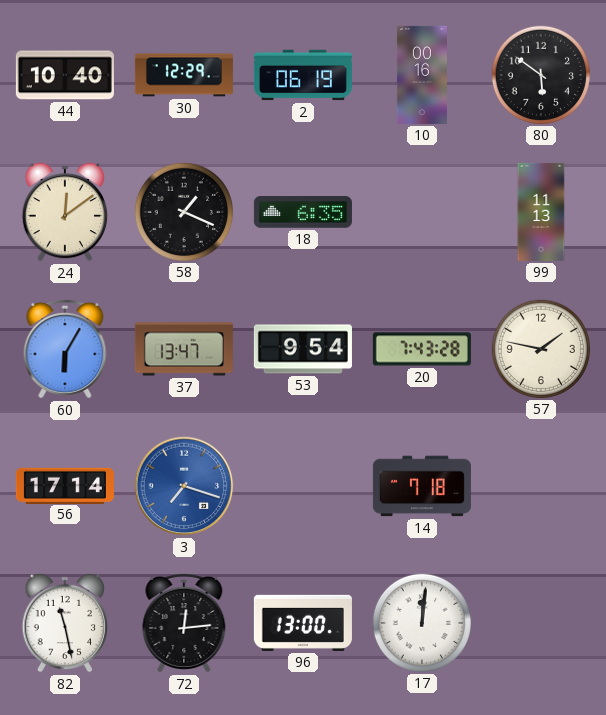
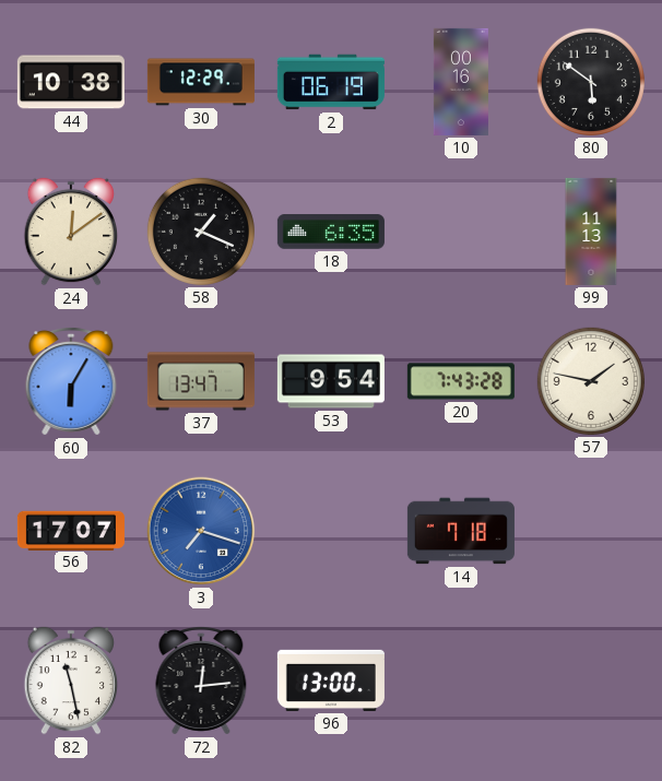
44: 10:40 -> 10:38
56: 17:14 -> 17:07
17: 12:01 -> none
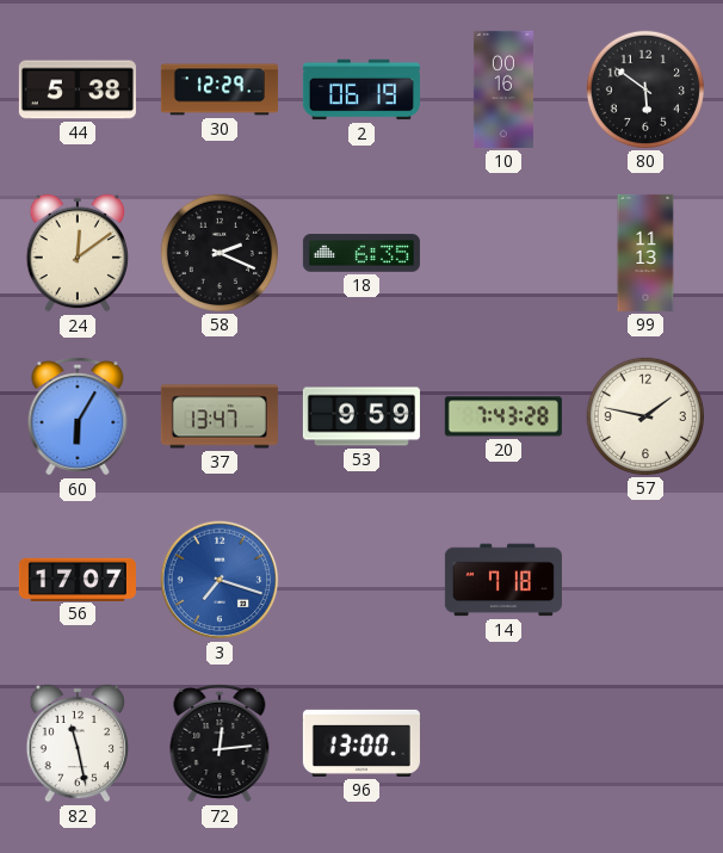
44: 10:38 -> 5:38
58: 1:19 -> 2:19
53: 9:54 -> 9:59
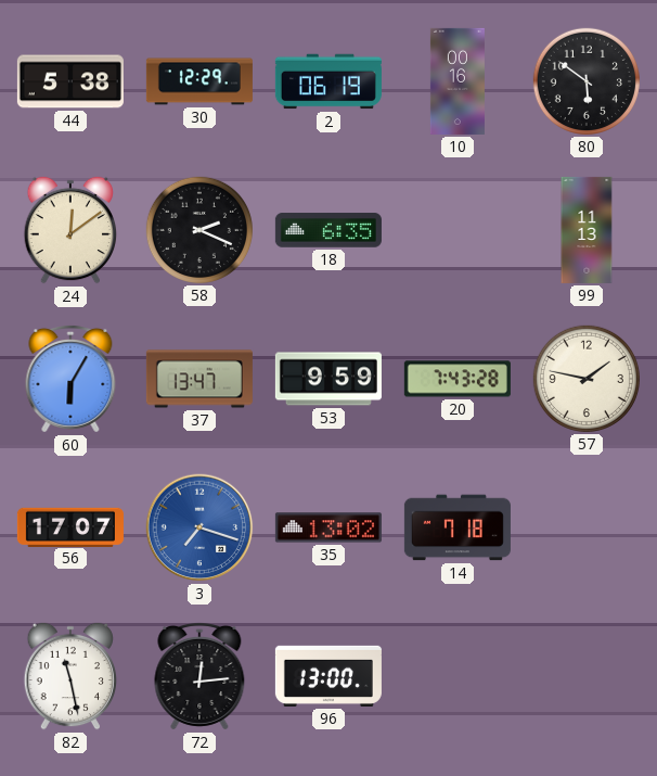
35: none -> 13:02
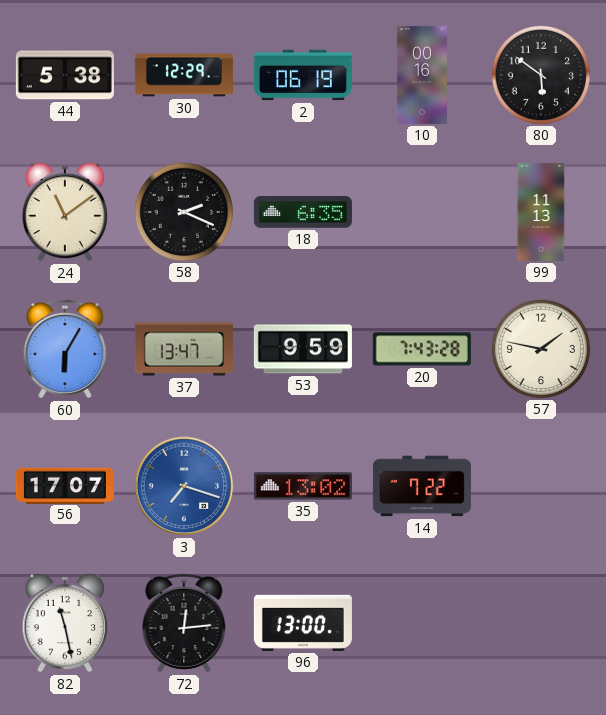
24: 12:09 -> 11:09
14: 7:18 -> 7:22
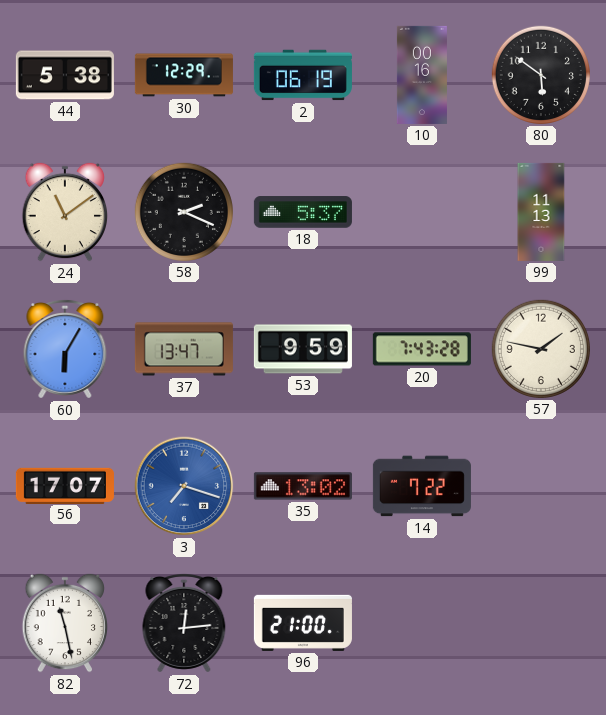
18: 6:35 -> 5:37
96: 13:00 -> 21:00
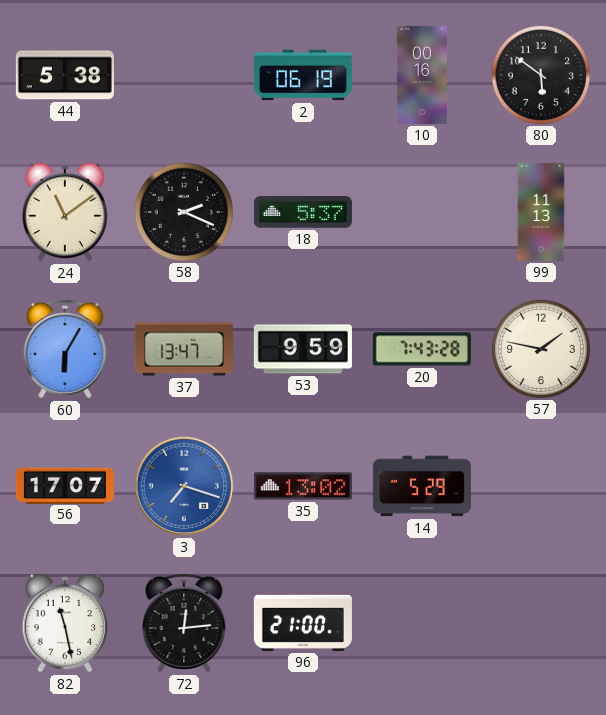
30: 12:29 -> none
14: 7:22 -> 5:29
